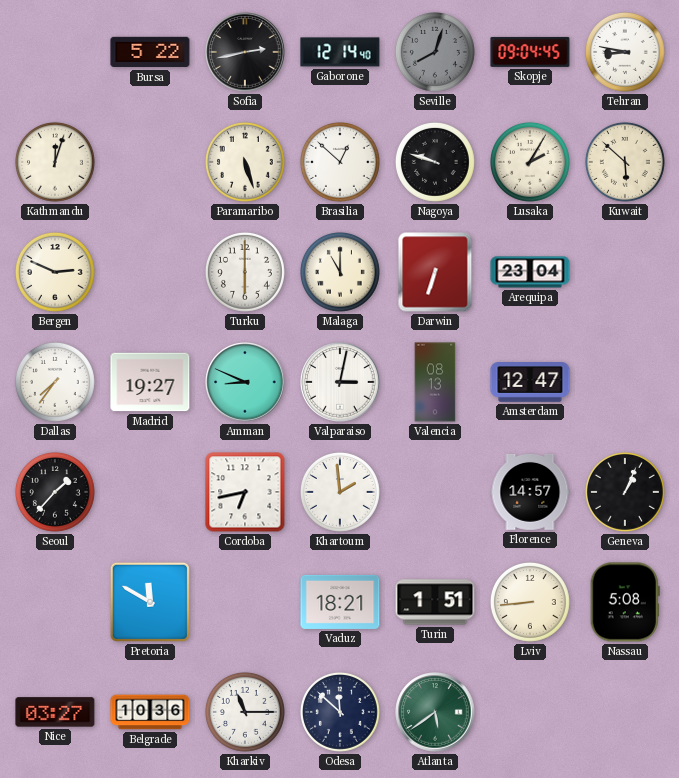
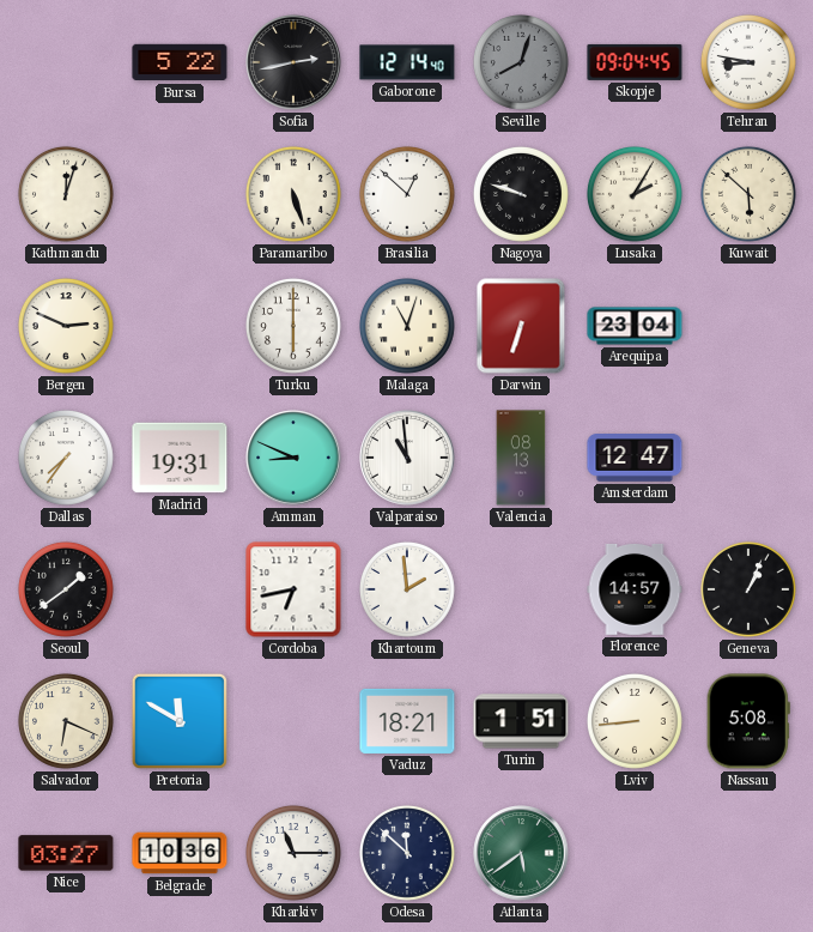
Malaga: 11:00 -> 11:03
Madrid: 19:27 -> 19:31
Valparaiso: 3:02 -> 10:59
Seoul: 1:37 -> 1:39
Salvador: none -> 6:19
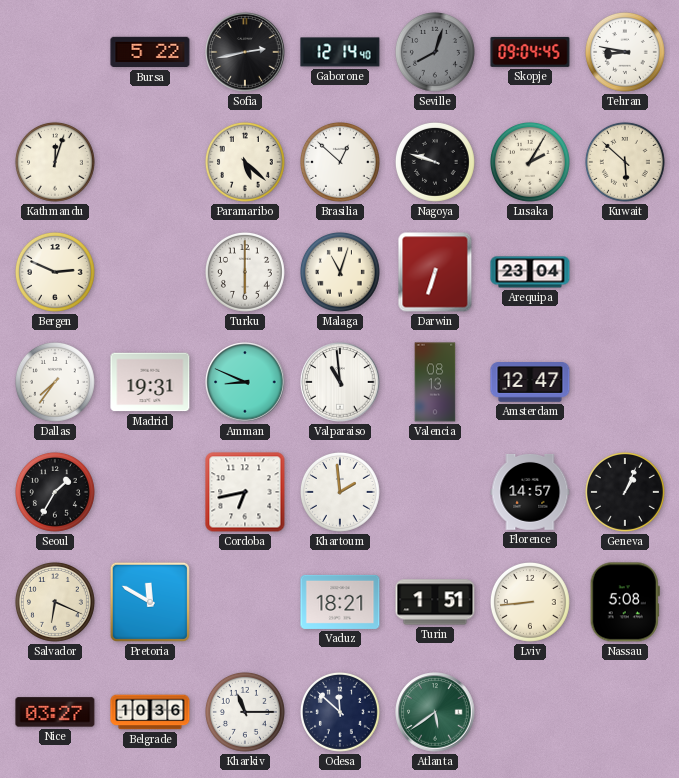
Paramaribo: 5:27 -> 5:22
Seoul: 1:39 -> 1:35
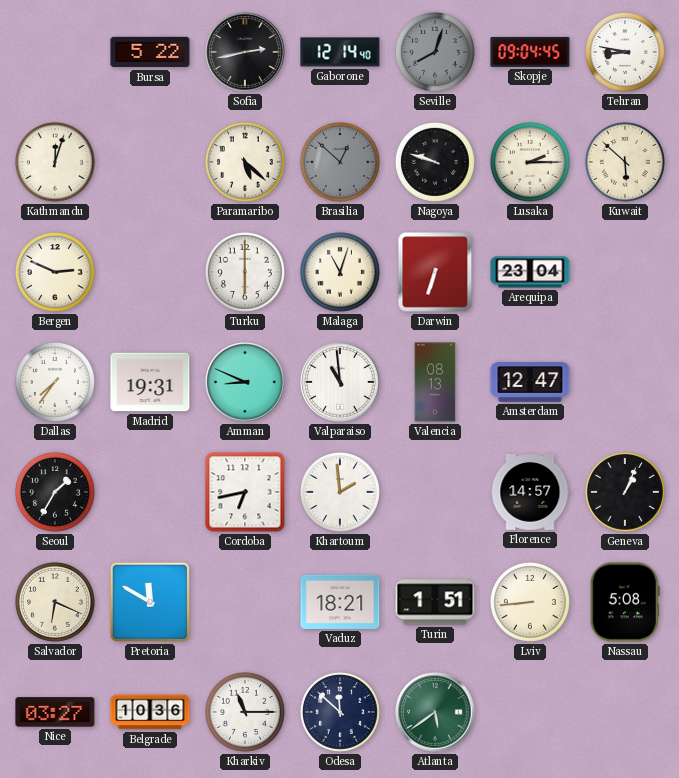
Brasilia dial: white -> grey
Lusaka: 2:05 -> 2:15
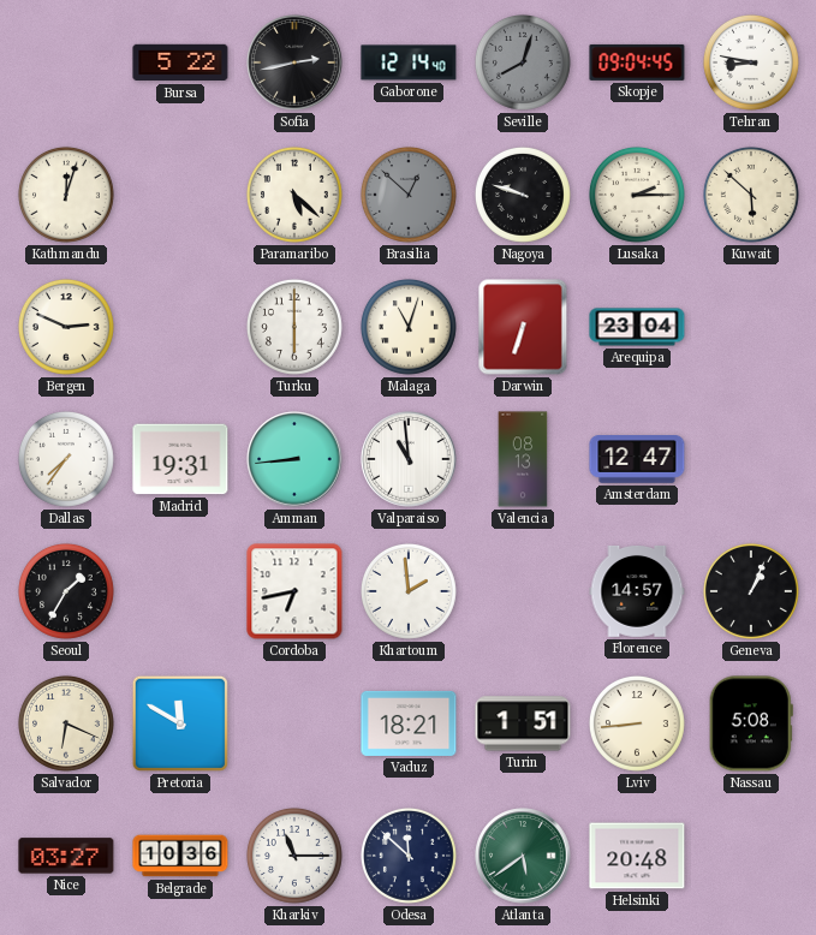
Amman: 8:49 -> 8:44
Helsinki: none -> 20:48
